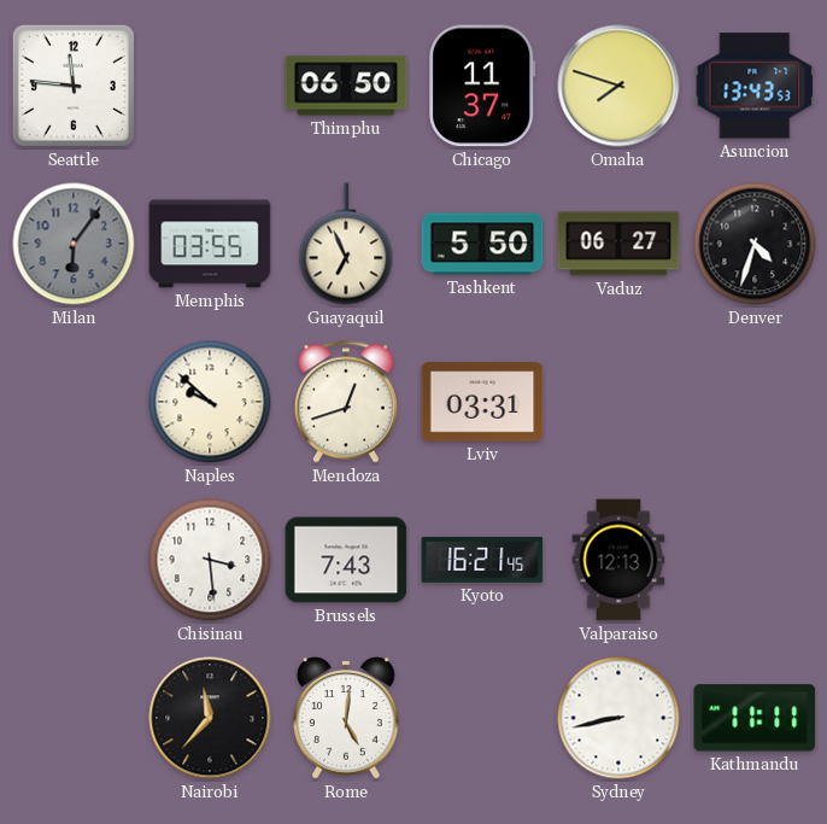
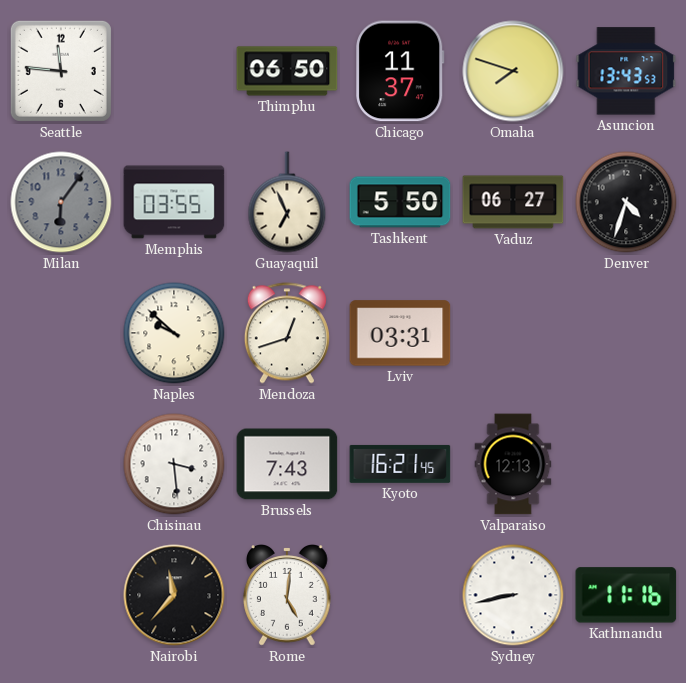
Kathmandu: 11:11 -> 11:16
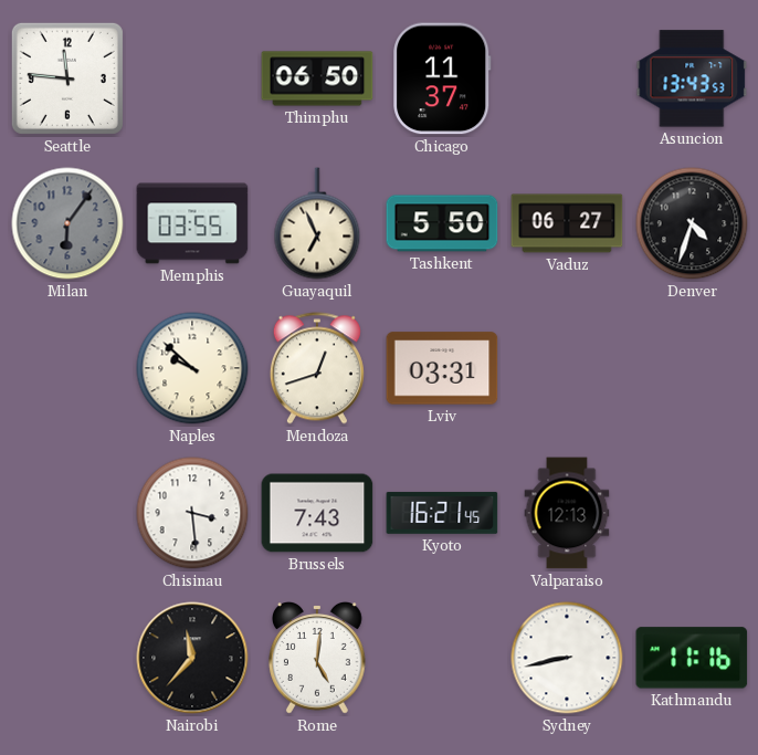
Omaha: 7:48 -> none
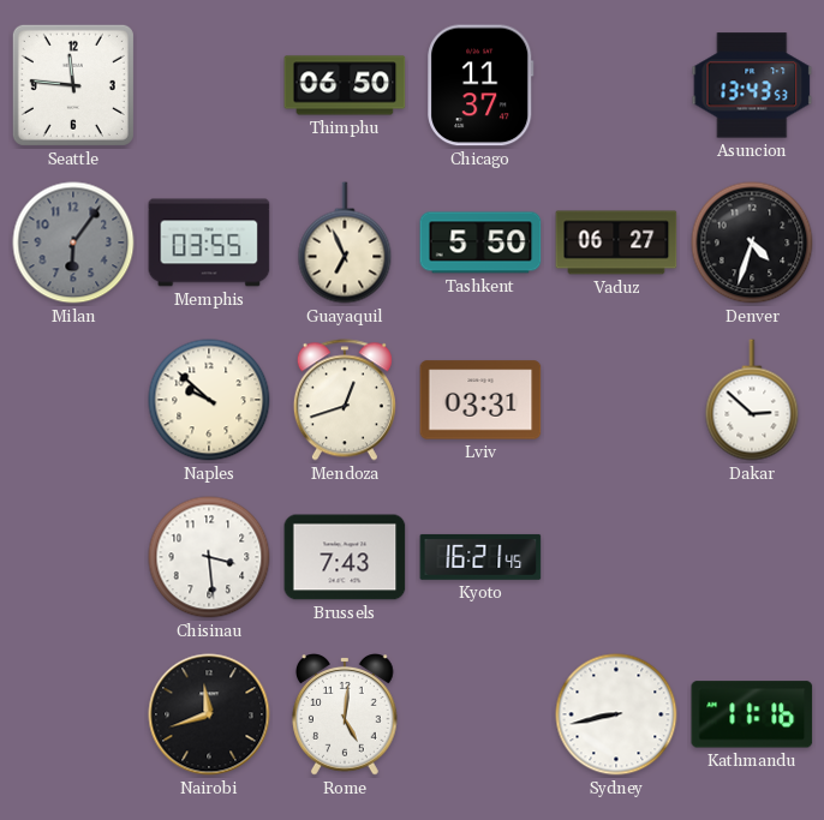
Dakar: none -> 2:52
Valparaiso: 12:13 -> none
Nairobi: 11:37 -> 11:42
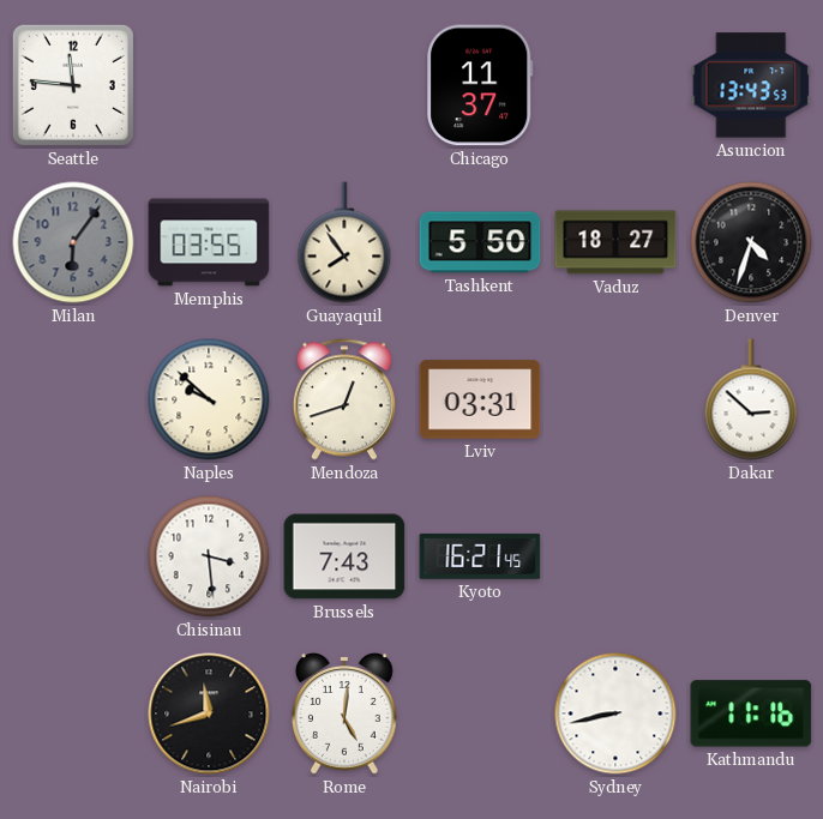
Thimphu: 06:50 -> none
Guayaquil: 6:56 -> 7:54
Vaduz: 06:27 -> 18:27
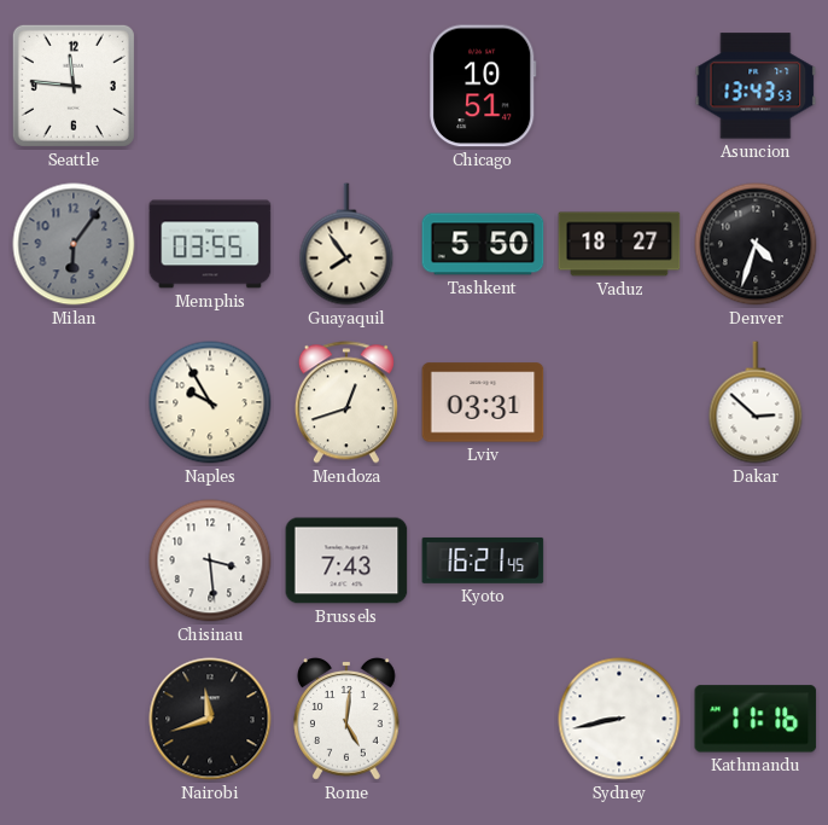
Chicago: 11:37 -> 10:51
Naples: 9:52 -> 9:55
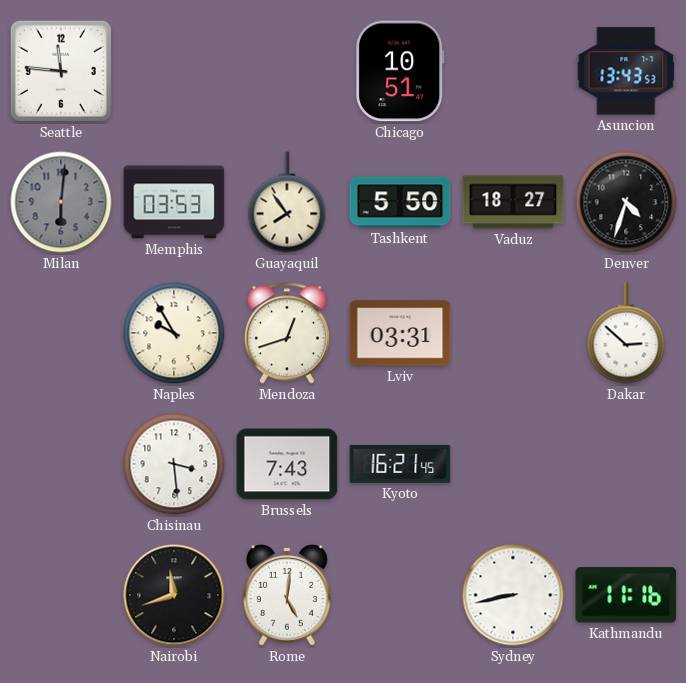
Milan: 6:06 -> 6:01
Memphis: 03:55 -> 03:53
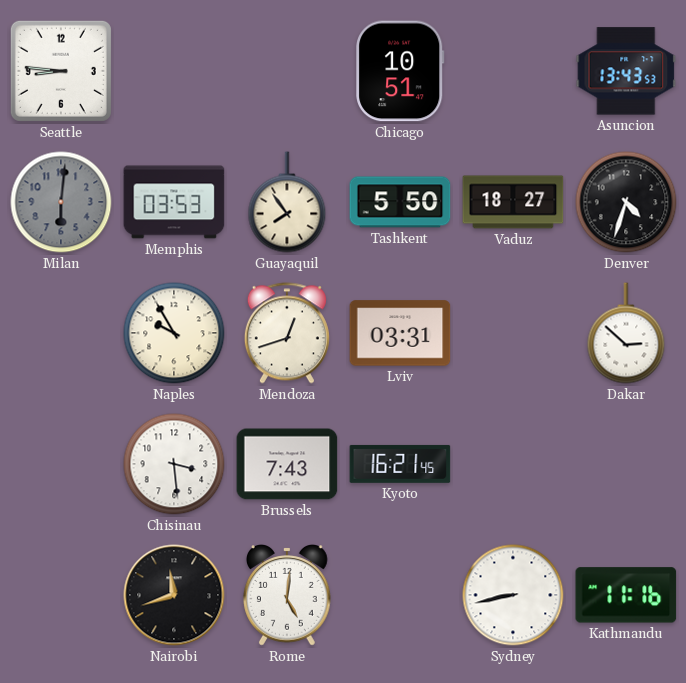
Seattle: 11:46 -> 8:46
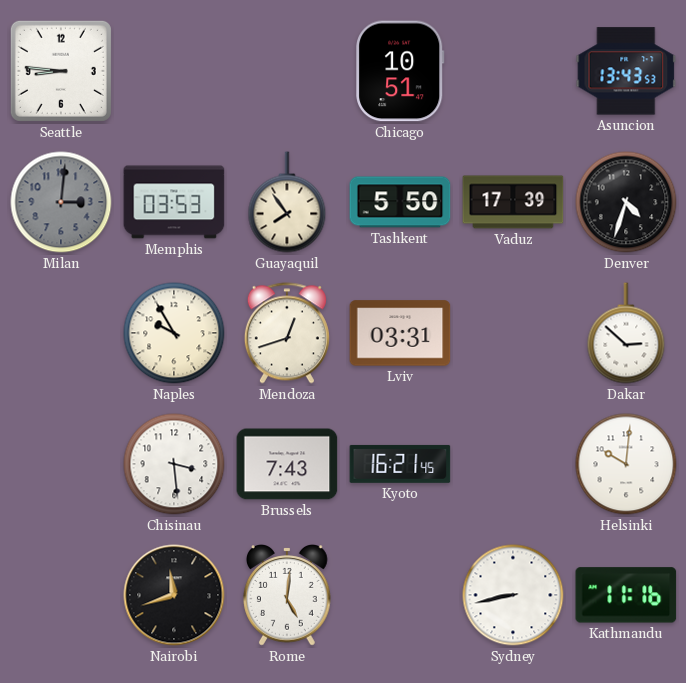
Milan: 6:01 -> 3:01
Vaduz: 18:27 -> 17:39
Helsinki: none -> 10:01
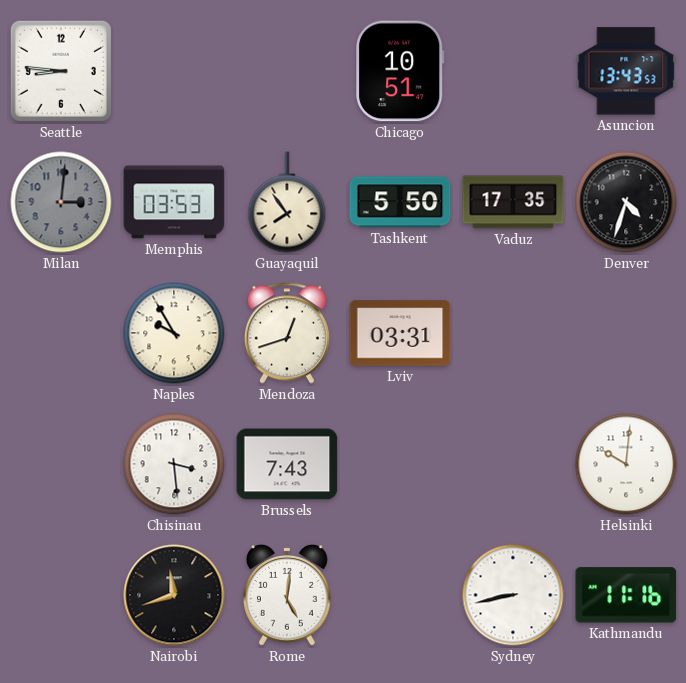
Vaduz: 17:39 -> 17:35
Dakar: 2:52 -> none
Kyoto: 16:21 -> none
